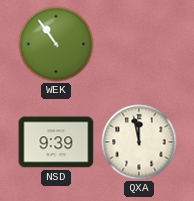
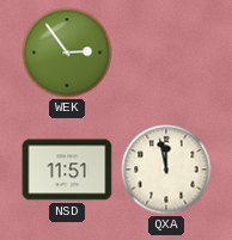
WEK: 10:54 -> 2:54
NSD: 9:39 -> 11:51
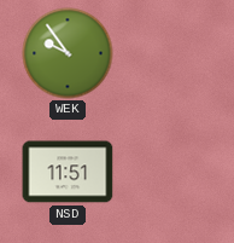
WEK: 2:54 -> 9:54
QXA: 11:58 -> none
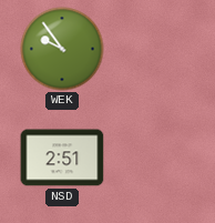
NSD: 11:51 -> 2:51
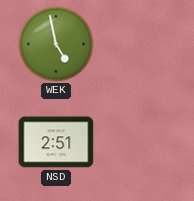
WEK: 9:54 -> 4:58
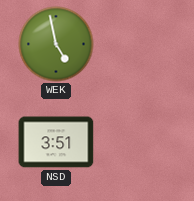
NSD: 2:51 -> 3:51
